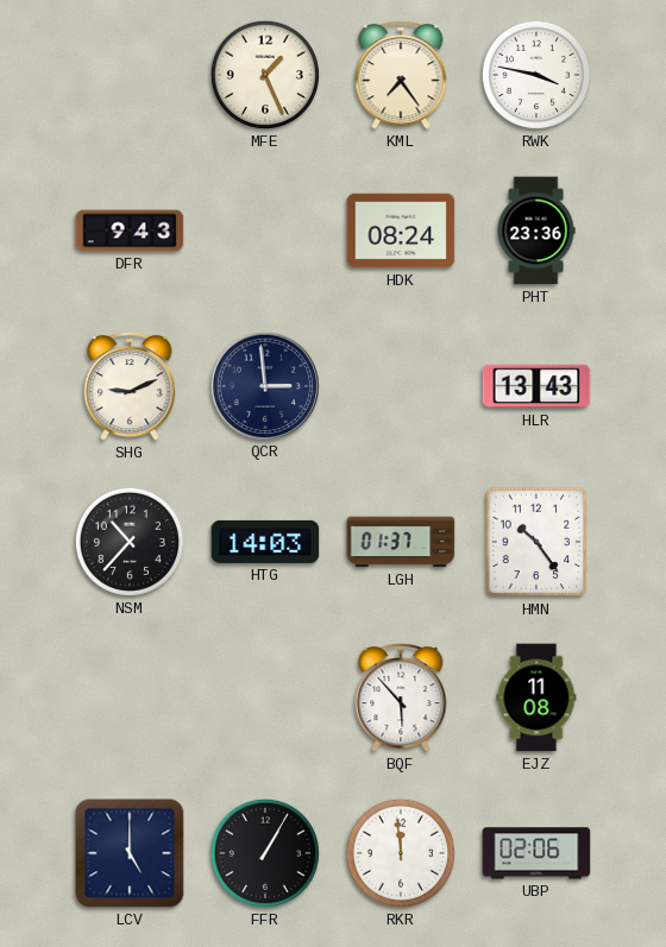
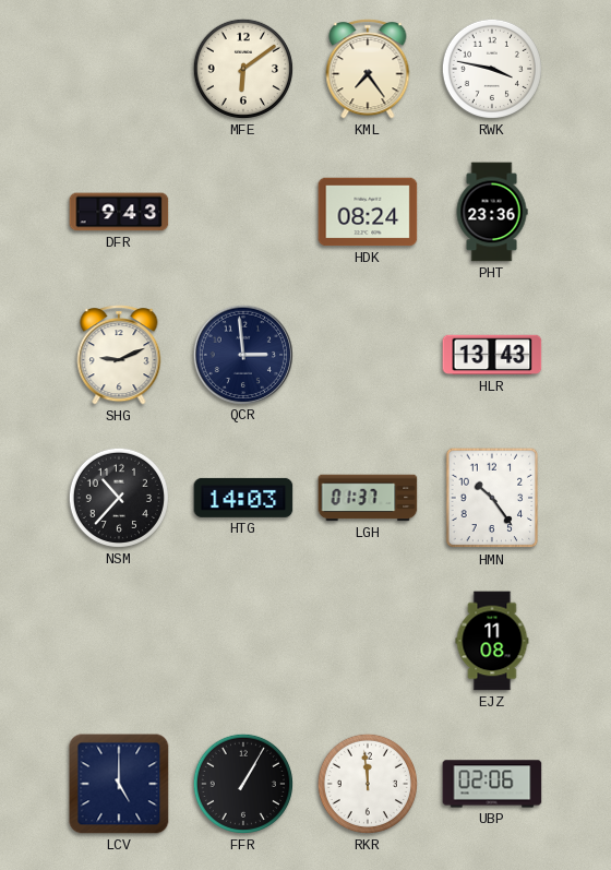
MFE: 1:26 -> 6:09
BQF: 5:53 -> none
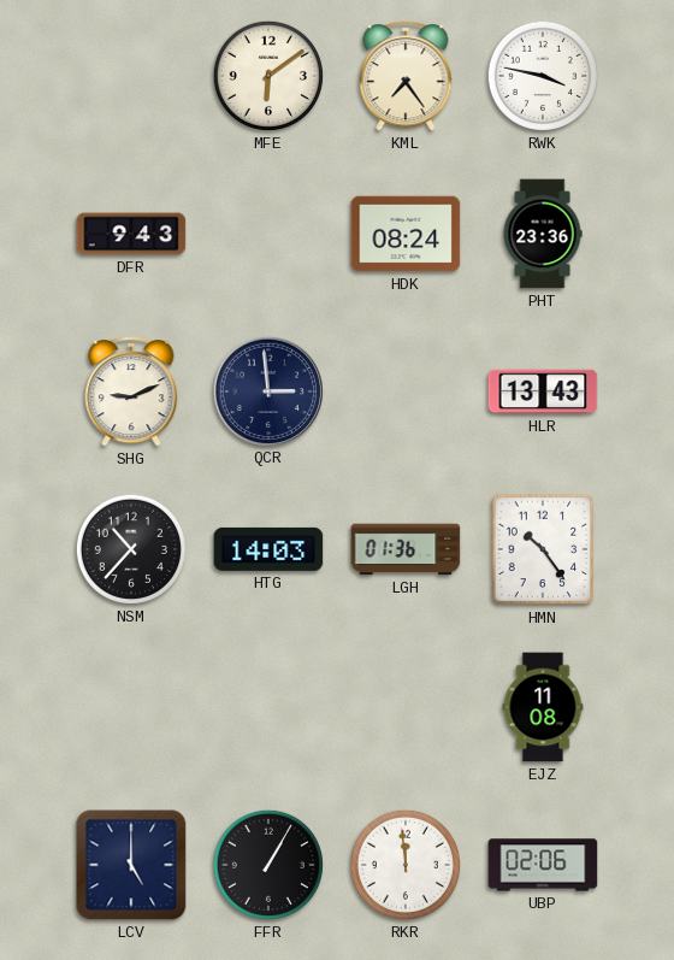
LGH: 01:37 -> 01:36
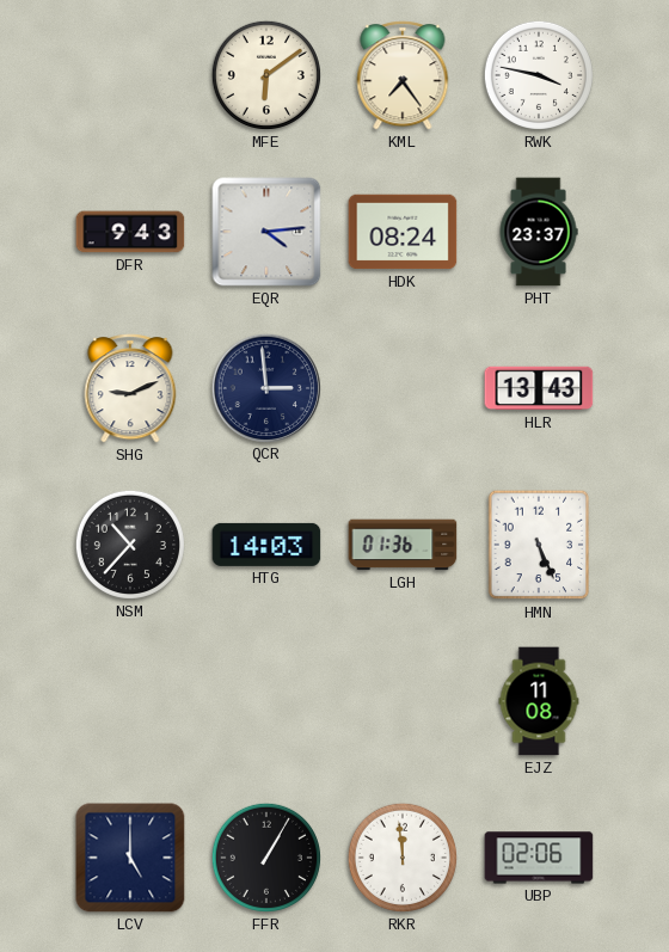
EQR: none -> 4:14
PHT: 23:36 -> 23:37
HMN: 10:24 -> 5:26
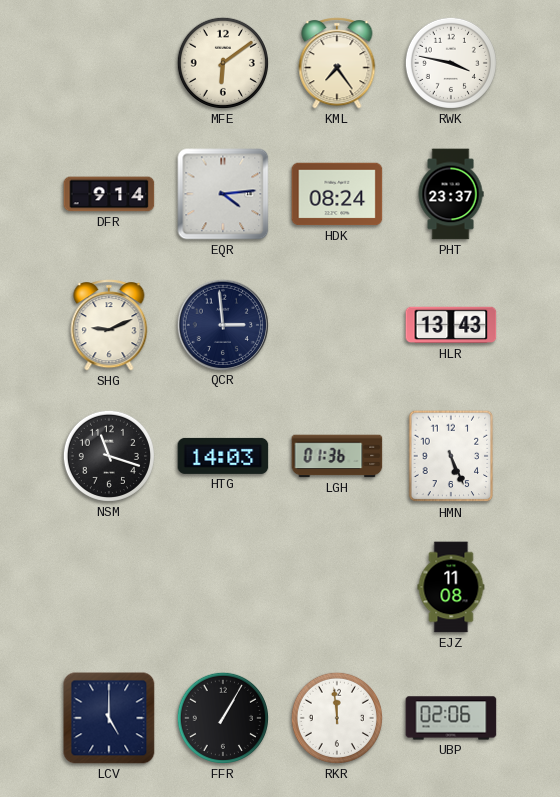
DFR: 9:43 -> 9:14
NSM: 10:37 -> 11:18
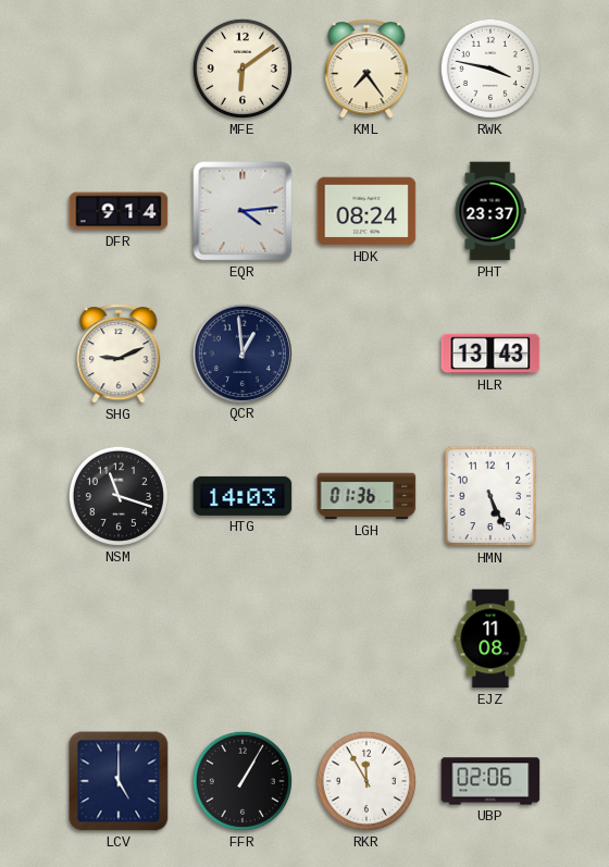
QCR: 2:59 -> 12:59
RKR: 11:59 -> 11:55
